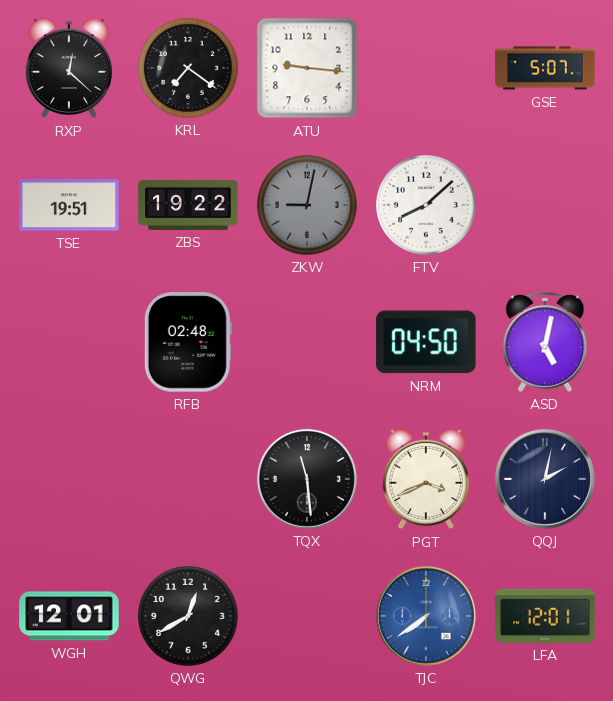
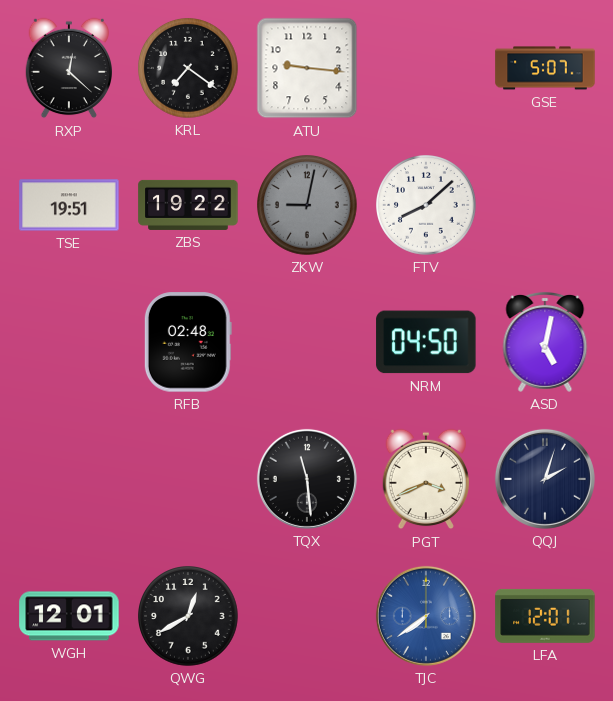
QQJ: 2:02 -> 2:03
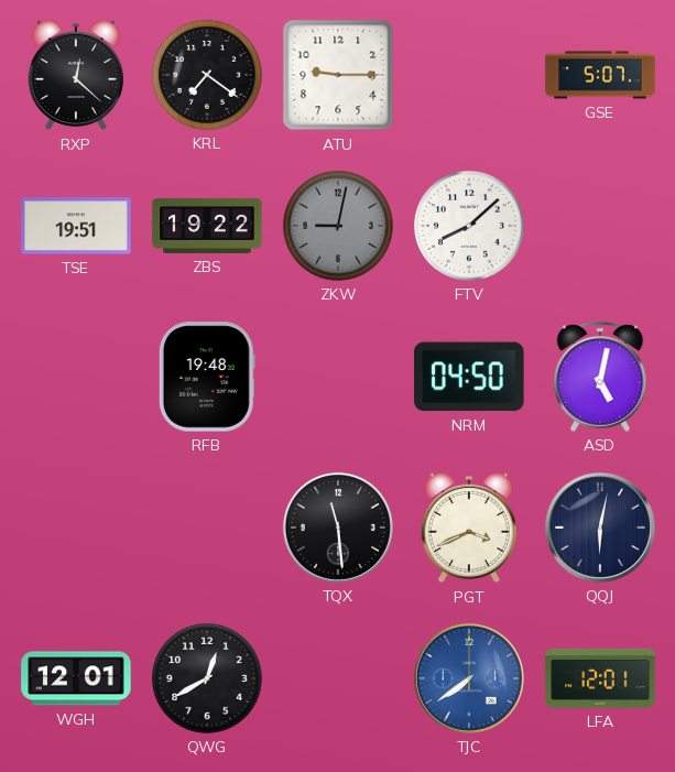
ATU: 9:16 -> 9:15
RFB: 02:48 -> 19:48
QQJ: 2:03 -> 6:02
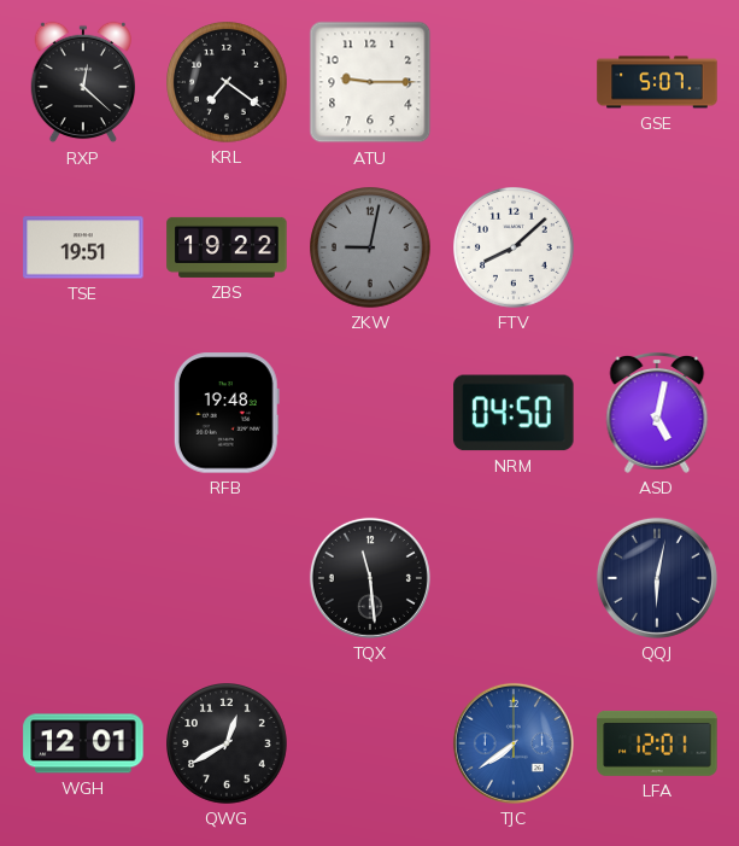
PGT: 3:41 -> none
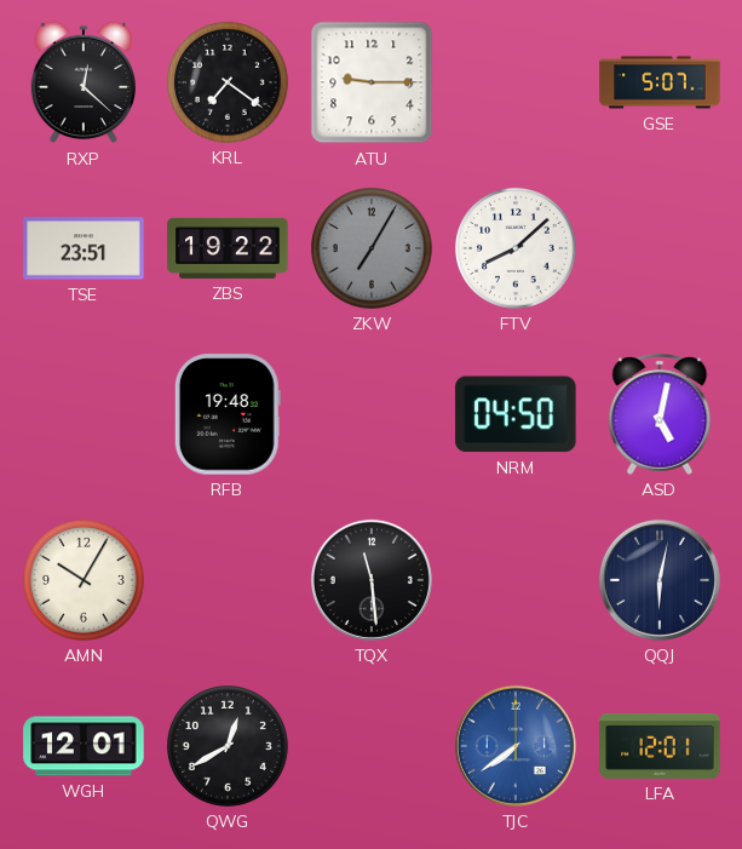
TSE: 19:51 -> 23:51
ZKW: 9:02 -> 7:05
AMN: none -> 10:05
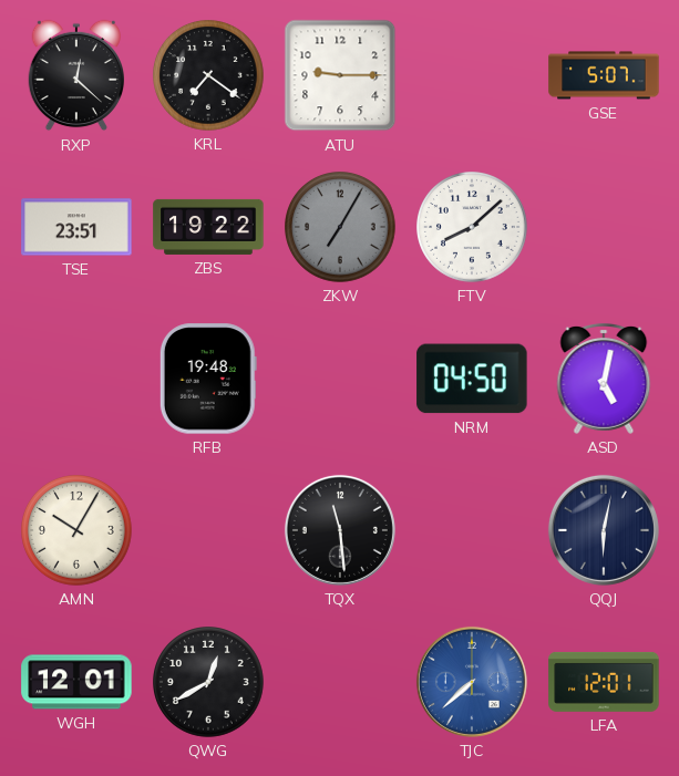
TJC: 7:39 -> 7:38
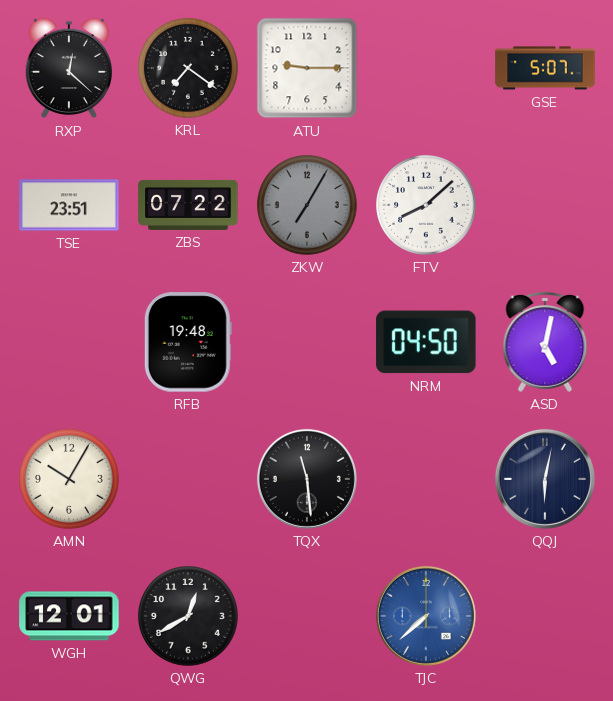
ZBS: 19:22 -> 07:22
LFA: 12:01 -> none
